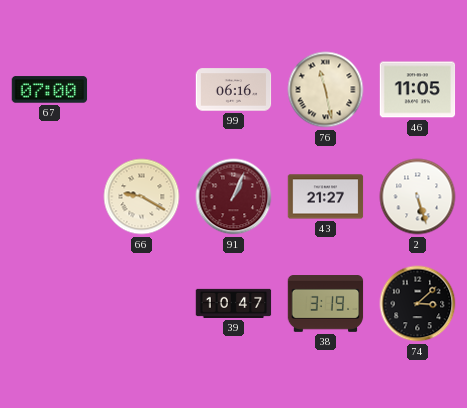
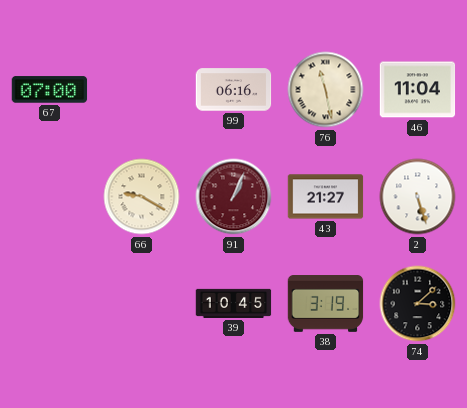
46: 11:05 -> 11:04
39: 10:47 -> 10:45
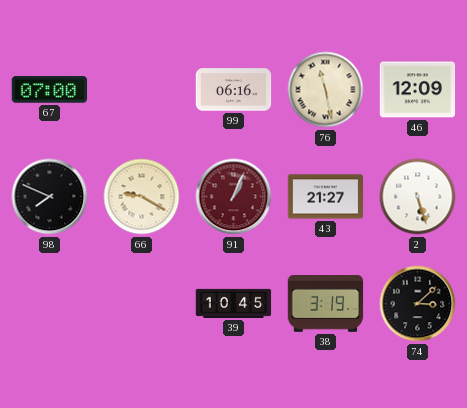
46: 11:04 -> 12:09
98: none -> 7:49
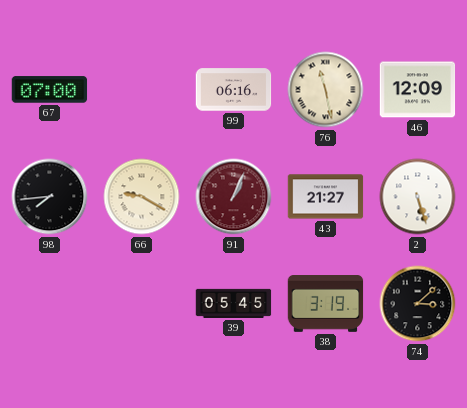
98: 7:49 -> 7:44
39: 10:45 -> 05:45
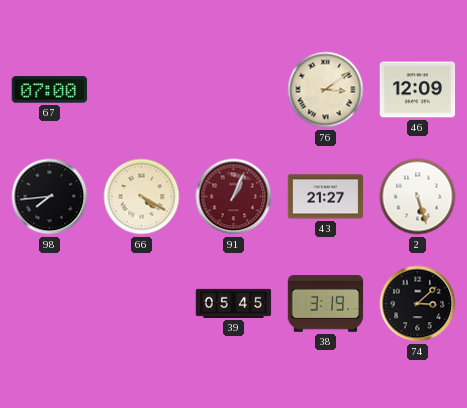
99: 06:16 -> none
76: 11:28 -> 3:09
66: 9:20 -> 4:20
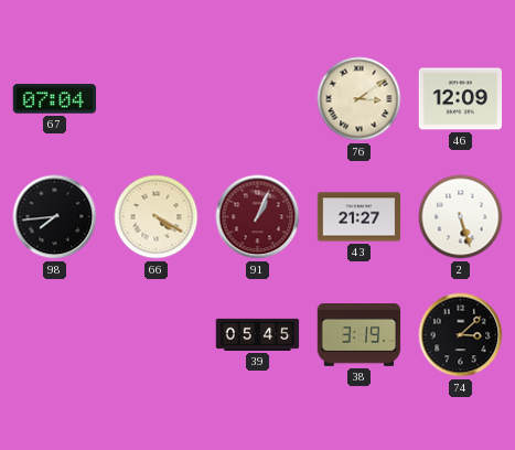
67: 07:00 -> 07:04
